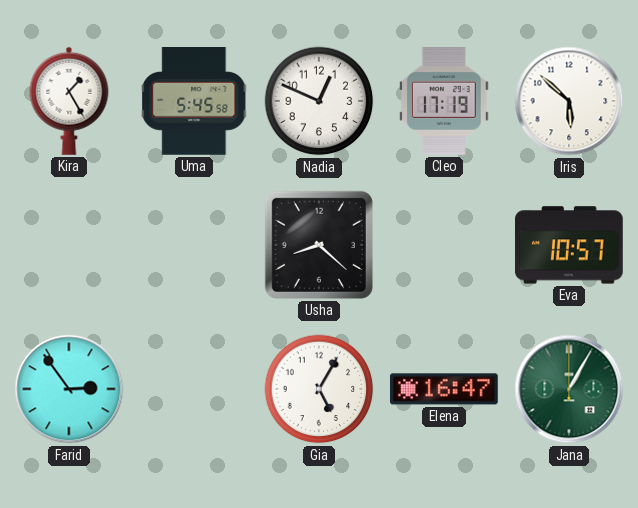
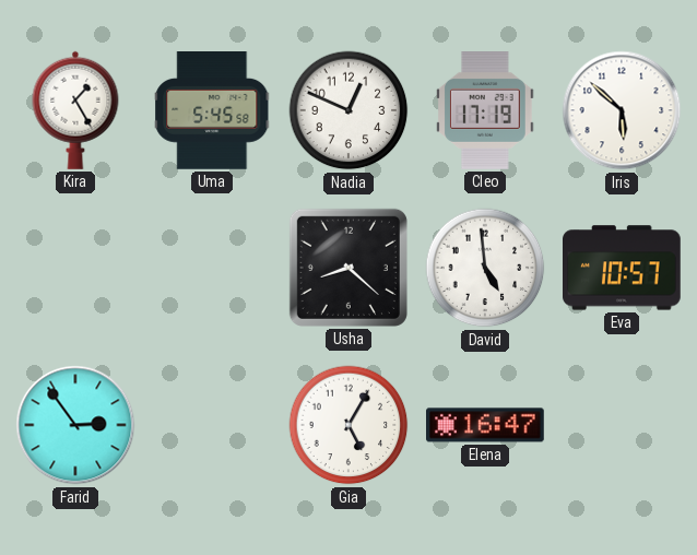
David: none -> 4:59
Jana: 1:05 -> none
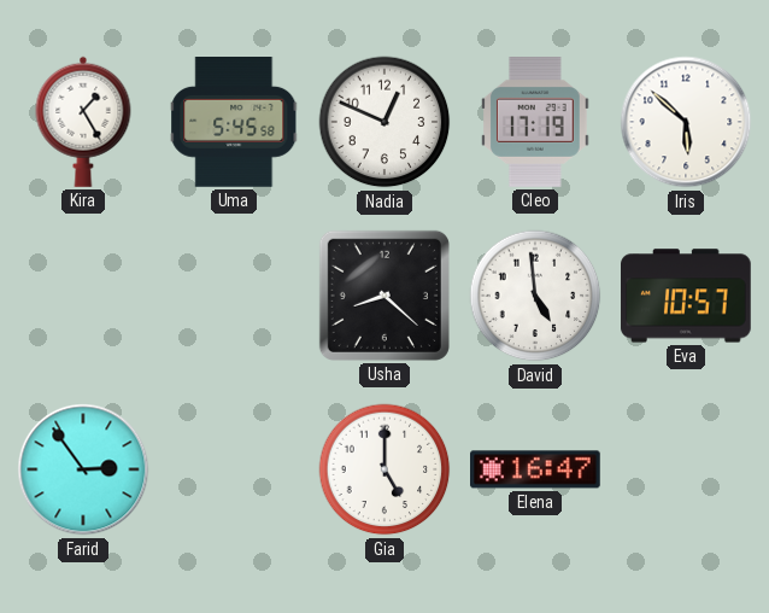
Gia: 5:05 -> 5:00
